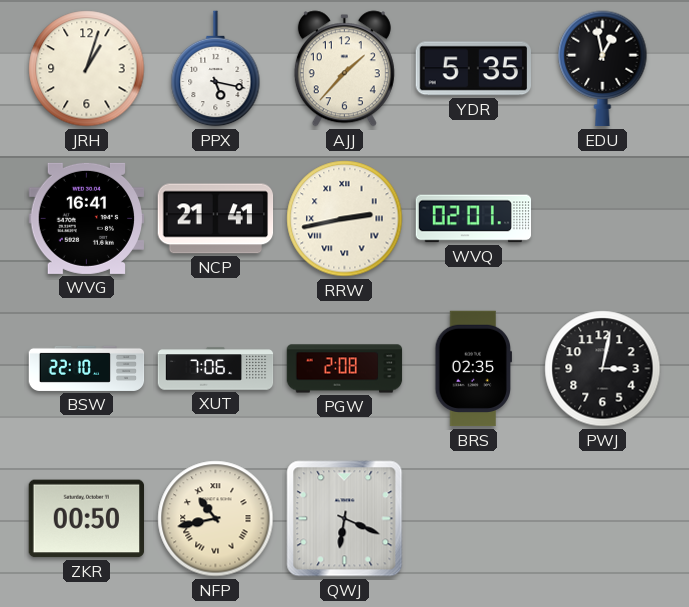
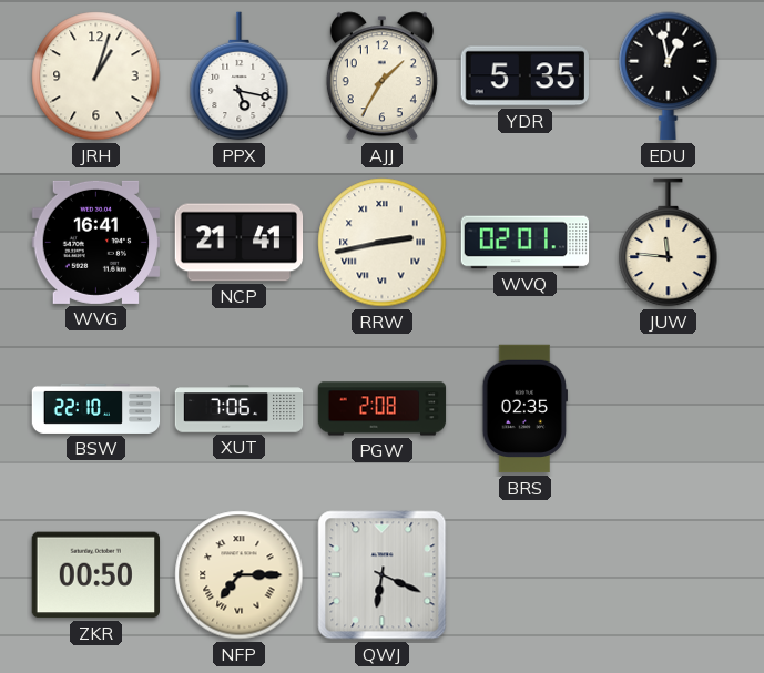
AJJ: 1:37 -> 1:35
JUW: none -> 11:46
PWJ: 3:02 -> none
NFP: 10:43 -> 7:15
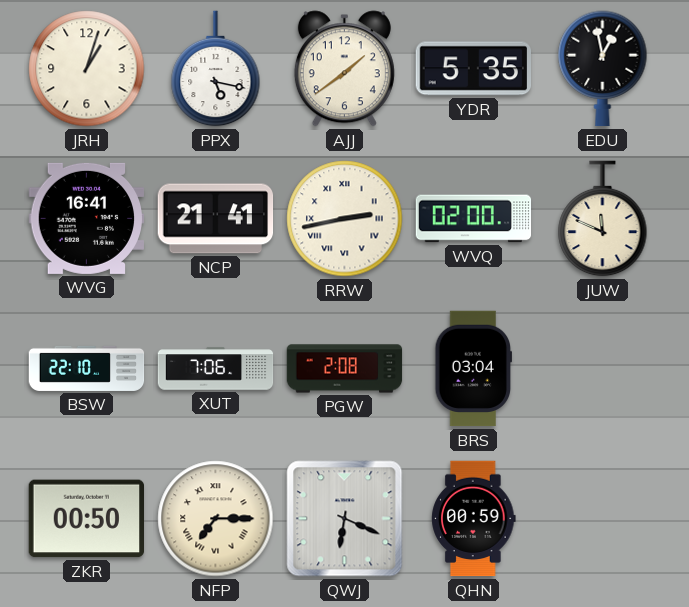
AJJ: 1:35 -> 1:39
WVQ: 02:01 -> 02:00
JUW: 11:46 -> 11:49
BRS: 02:35 -> 03:04
QHN: none -> 00:59
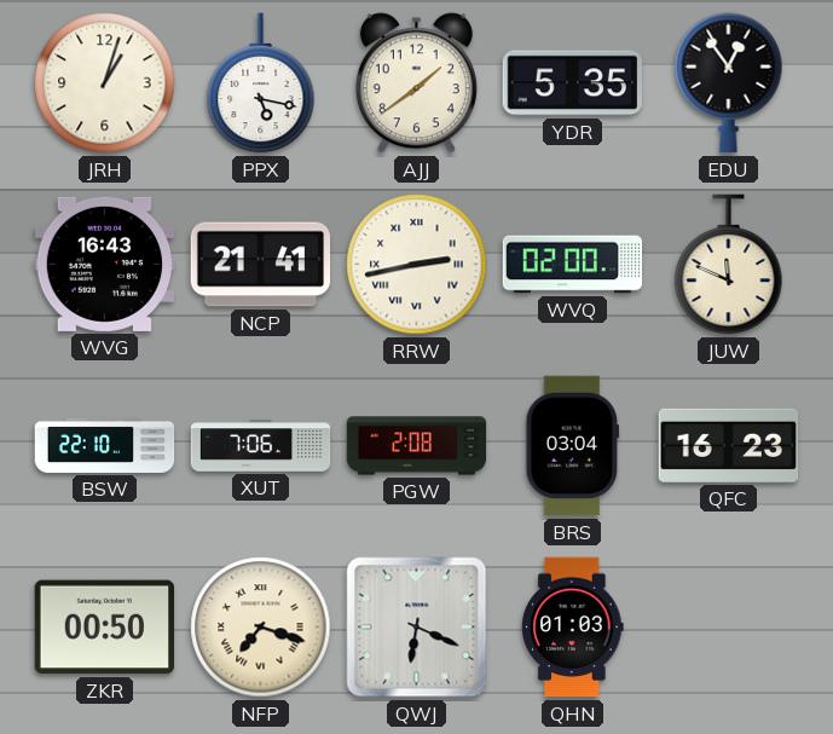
EDU: 12:58 -> 12:54
WVG: 16:41 -> 16:43
QFC: none -> 16:23
NFP: 7:15 -> 7:18
QHN: 00:59 -> 01:03
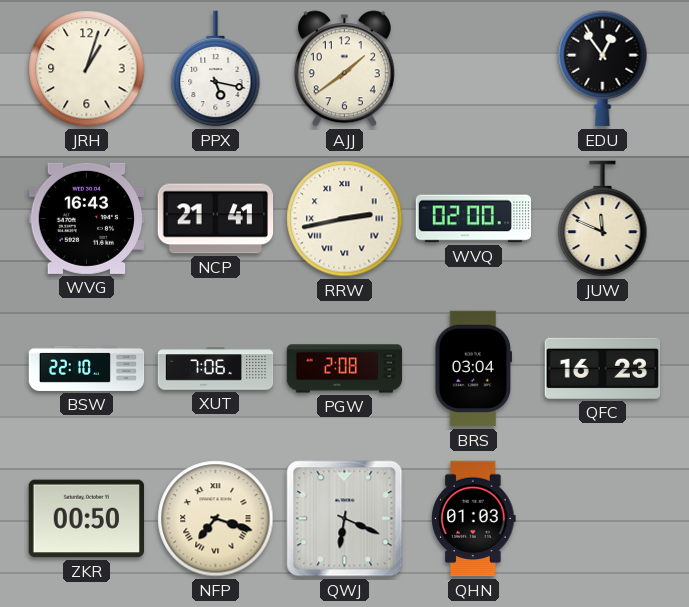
YDR: 5:35 -> none
